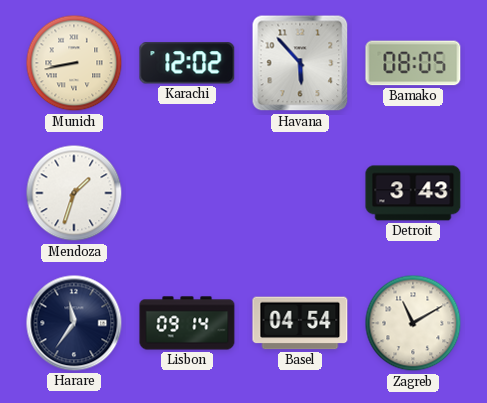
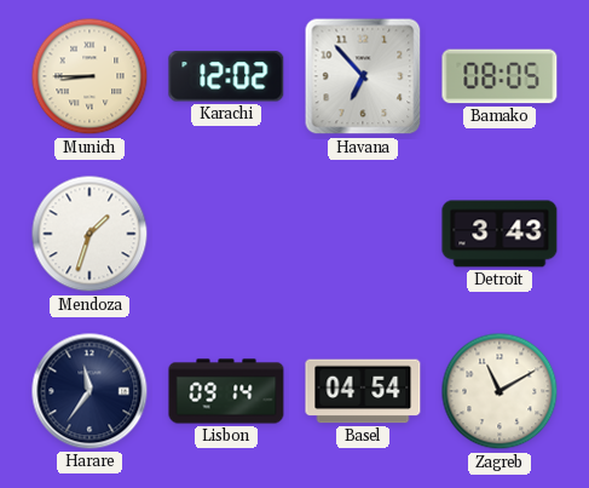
Munich: 8:43 -> 8:45
Havana: 5:53 -> 6:53
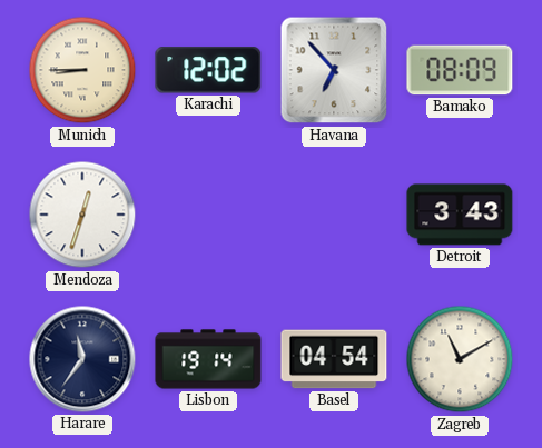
Bamako: 08:05 -> 08:09
Mendoza: 1:33 -> 12:33
Lisbon: 09:14 -> 19:14
